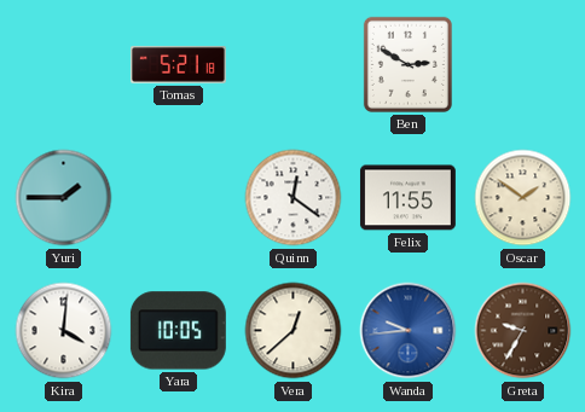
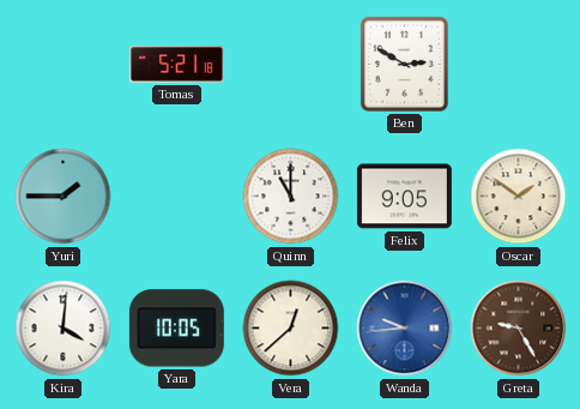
Quinn: 12:21 -> 11:00
Felix: 11:55 -> 9:05
Greta: 9:35 -> 9:25
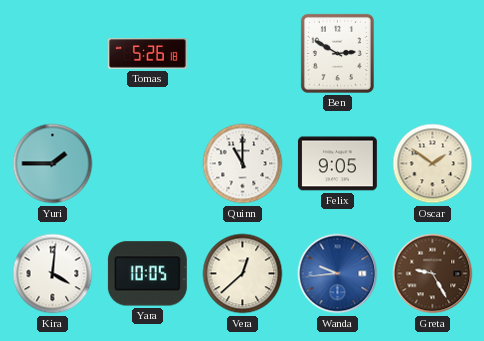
Tomas: 5:21 -> 5:26
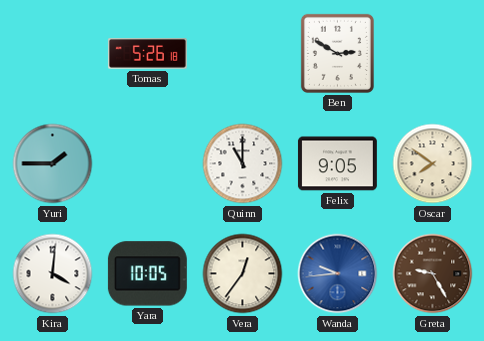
Oscar: 1:51 -> 7:51
Vera: 12:38 -> 12:36
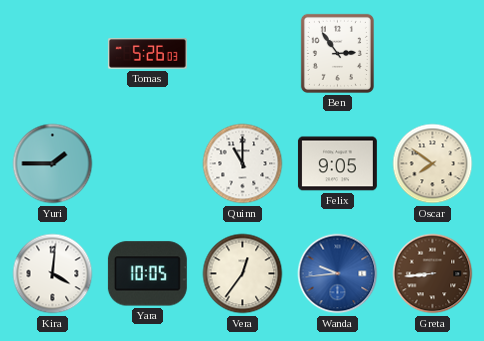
Tomas: 5:26:18 -> 5:26:03
Ben: 2:50 -> 2:54
Greta: 9:25 -> 8:44
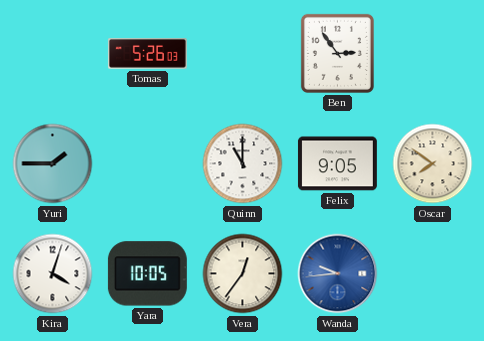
Kira: 4:01 -> 4:03
Greta: 8:44 -> none
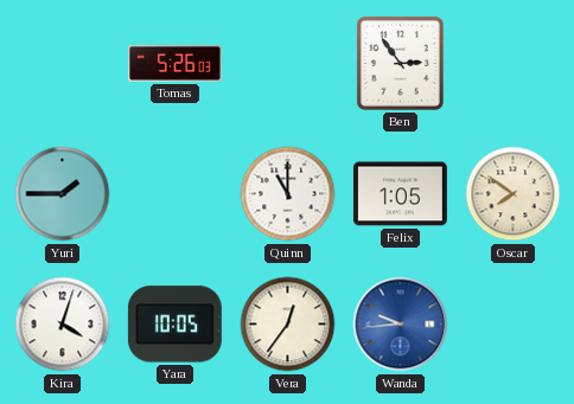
Felix: 9:05 -> 1:05
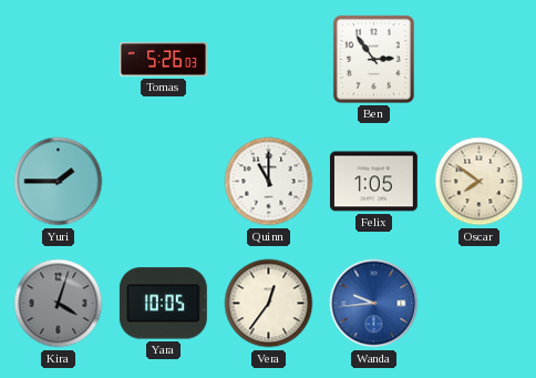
Kira dial: white -> grey
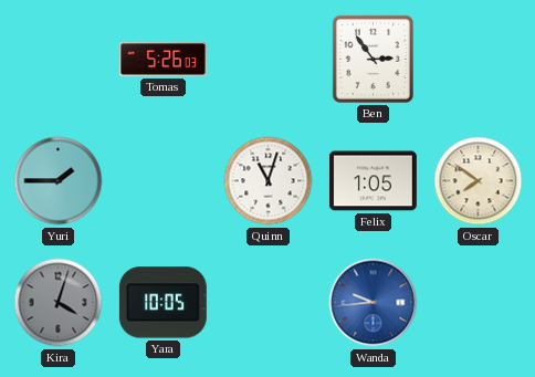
Quinn: 11:00 -> 11:03
Vera: 12:36 -> none
